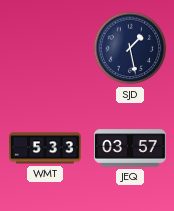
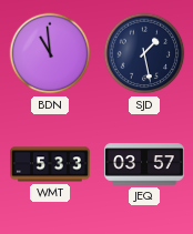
BDN: none -> 10:59
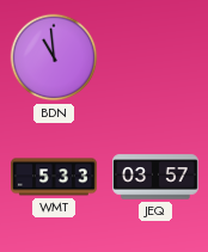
SJD: 1:28 -> none
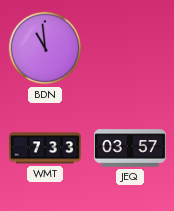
WMT: 5:33 -> 7:33
